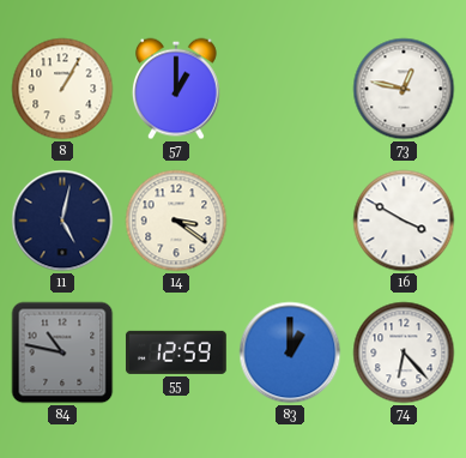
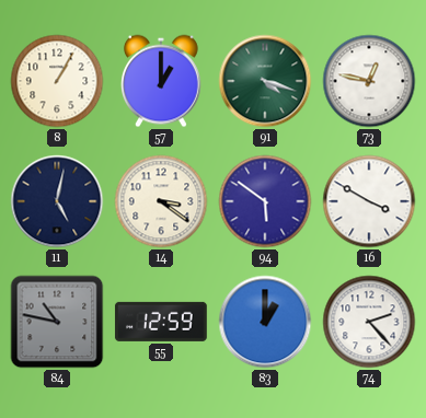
91: none -> 4:18
94: none -> 5:51
74: 6:23 -> 2:23
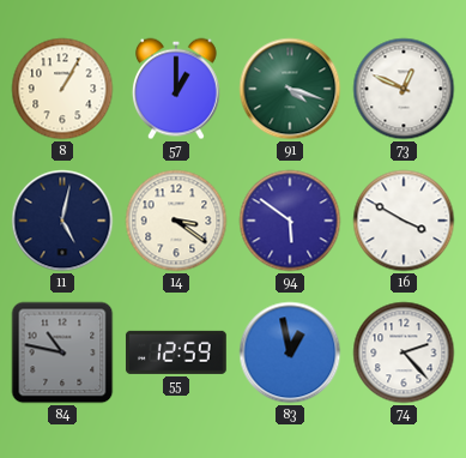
73: 12:47 -> 12:49
83: 1:00 -> 12:58
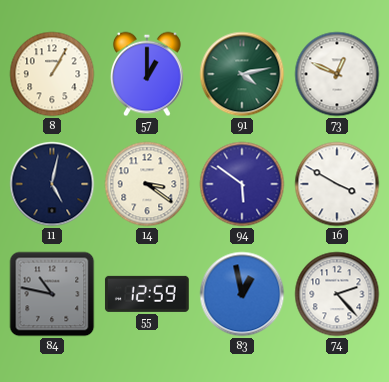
91: 4:18 -> 4:13
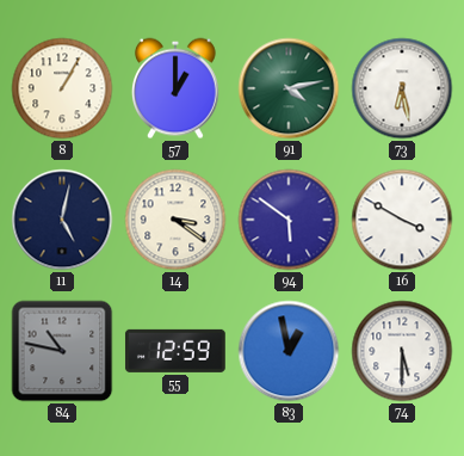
73: 12:49 -> 6:28
74: 2:23 -> 5:30
